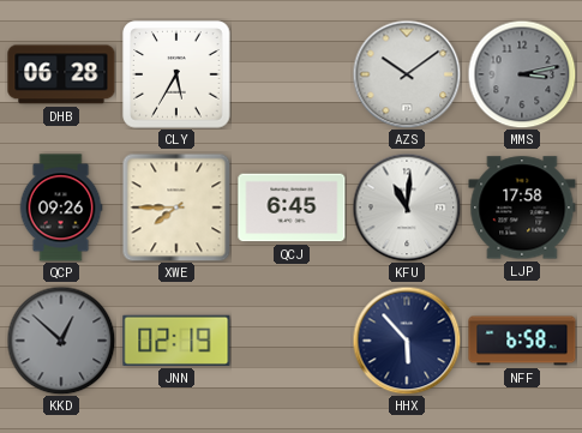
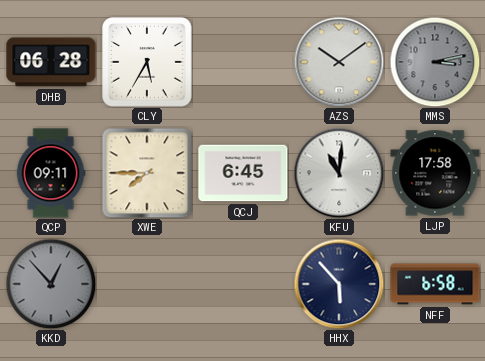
QCP: 09:26 -> 09:11
KKD: 12:52 -> 12:53
JNN: 02:19 -> none
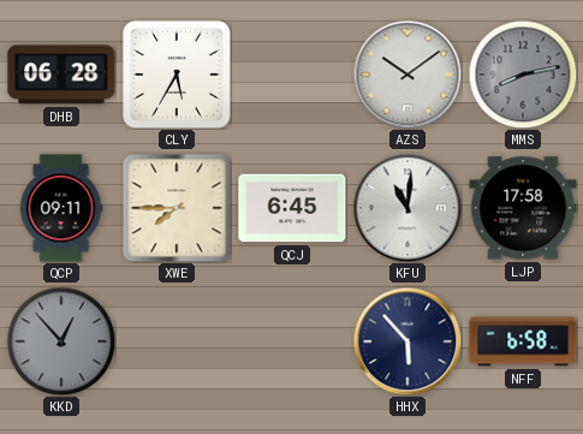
MMS: 3:13 -> 8:13
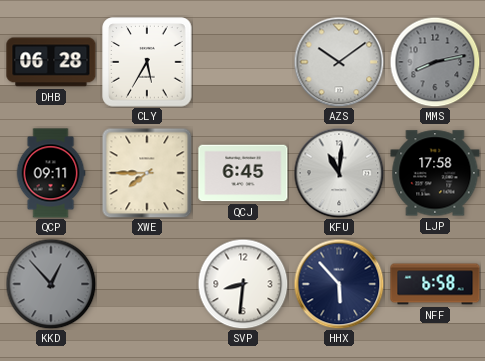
SVP: none -> 8:31
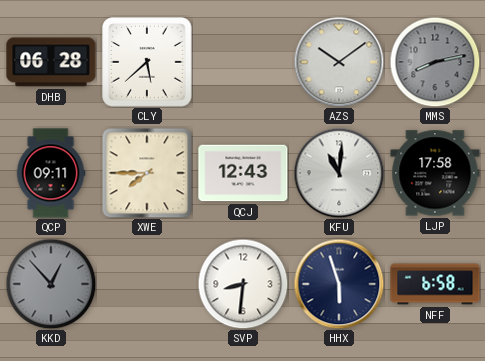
CLY: 5:35 -> 5:38
QCJ: 6:45 -> 12:43
HHX: 5:53 -> 5:57
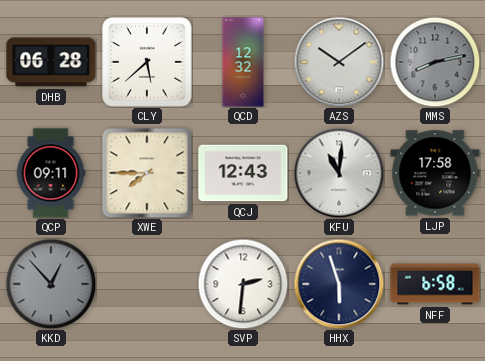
QCD: none -> 12:32
SVP: 8:31 -> 2:31
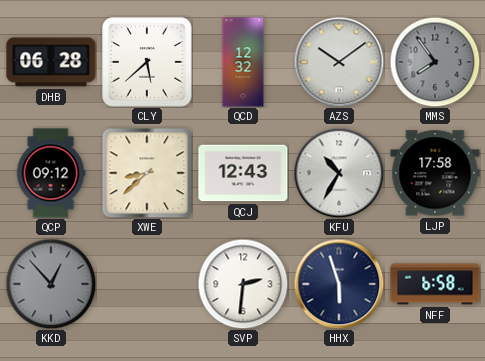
MMS: 8:13 -> 7:54
QCP: 09:11 -> 09:12
XWE: 7:45 -> 8:38
KFU: 11:01 -> 10:35
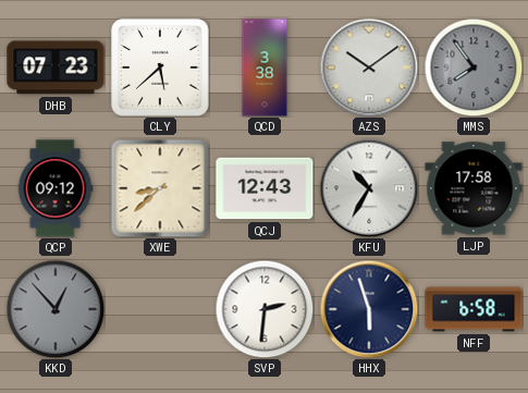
DHB: 06:28 -> 07:23
QCD: 12:32 -> 3:38
